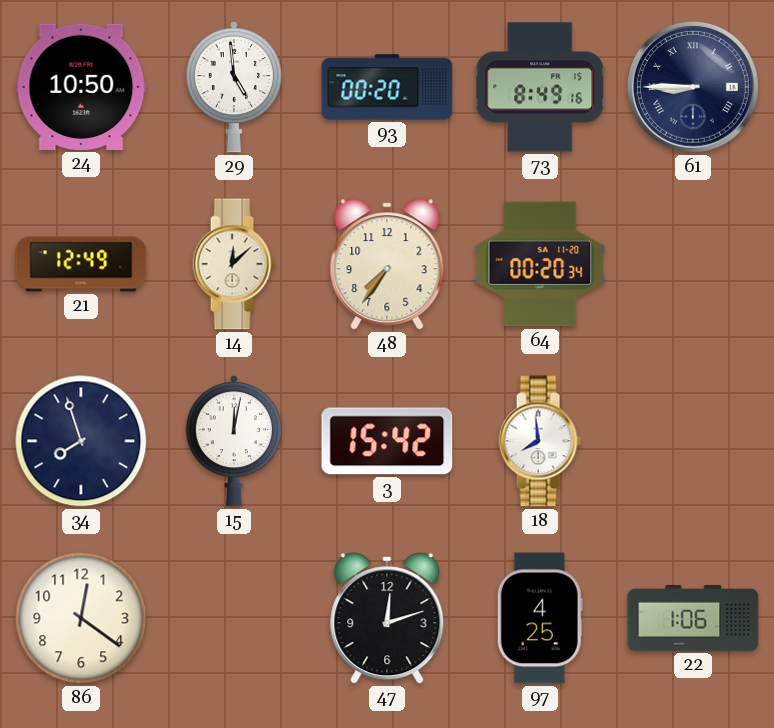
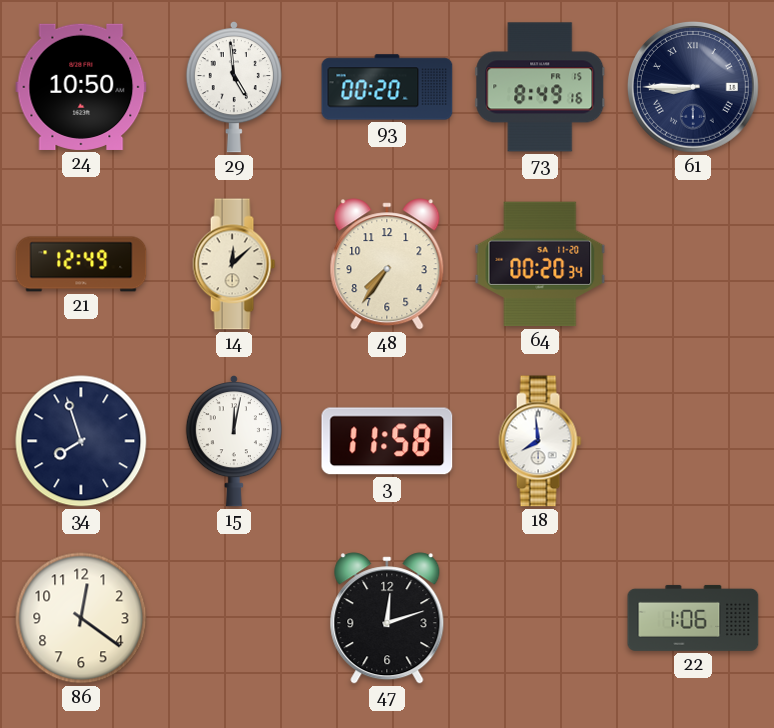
3: 15:42 -> 11:58
97: 4:25 -> none
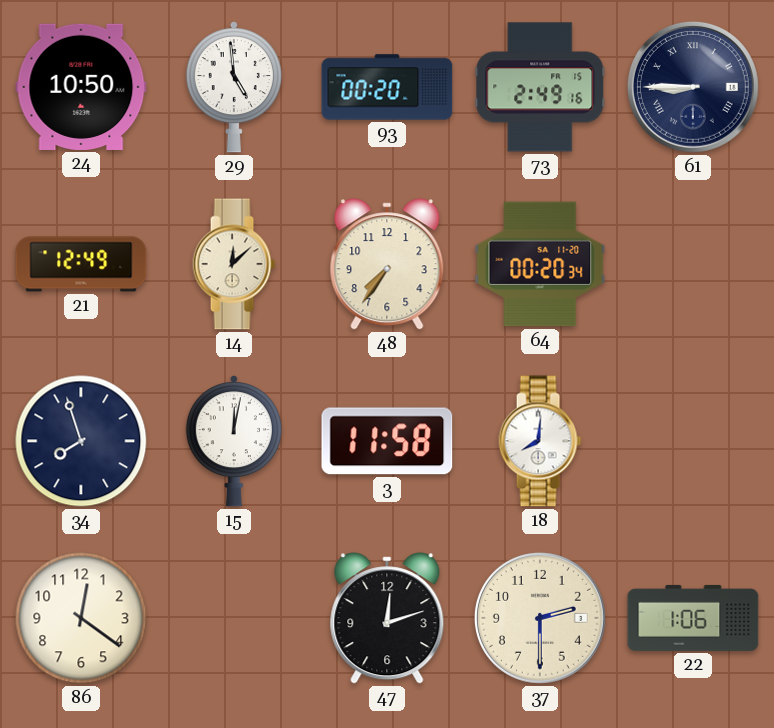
73: 8:49 -> 2:49
18: 7:59 -> 8:01
37: none -> 2:30
